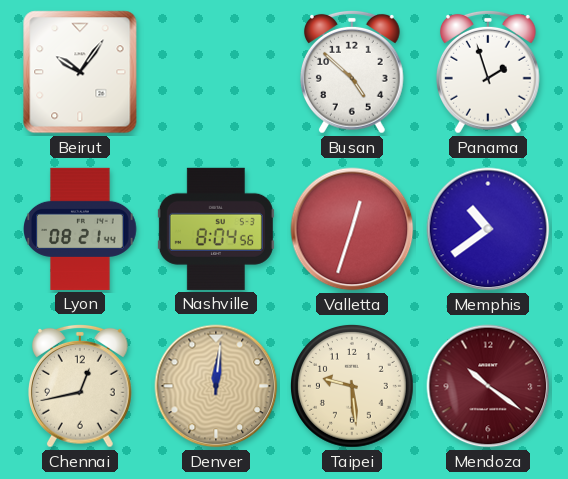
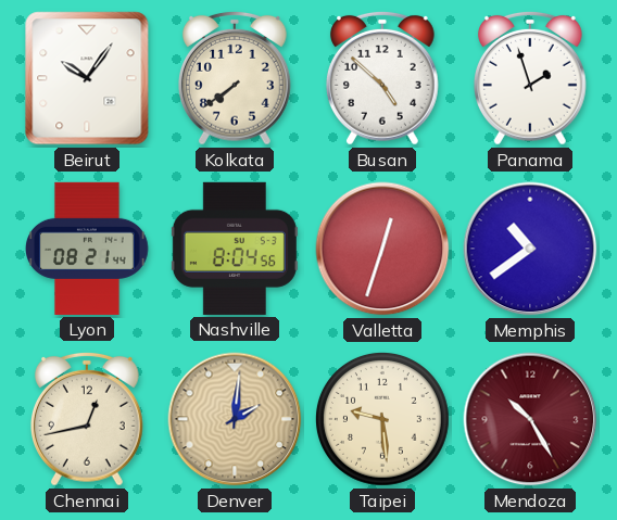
Kolkata: none -> 7:39
Denver: 12:01 -> 2:01
Mendoza: 10:21 -> 10:25
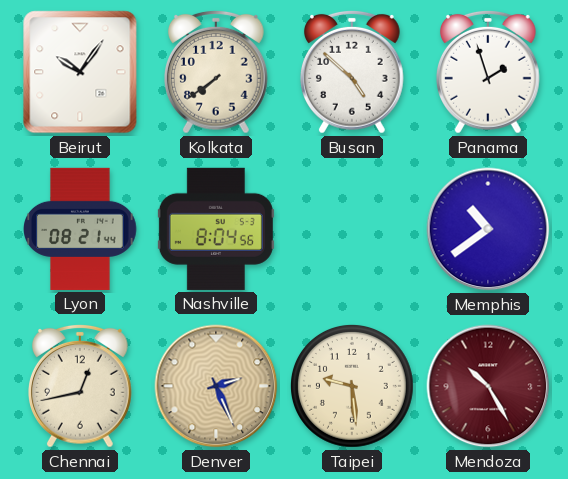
Valletta: 12:33 -> none
Denver: 2:01 -> 2:26
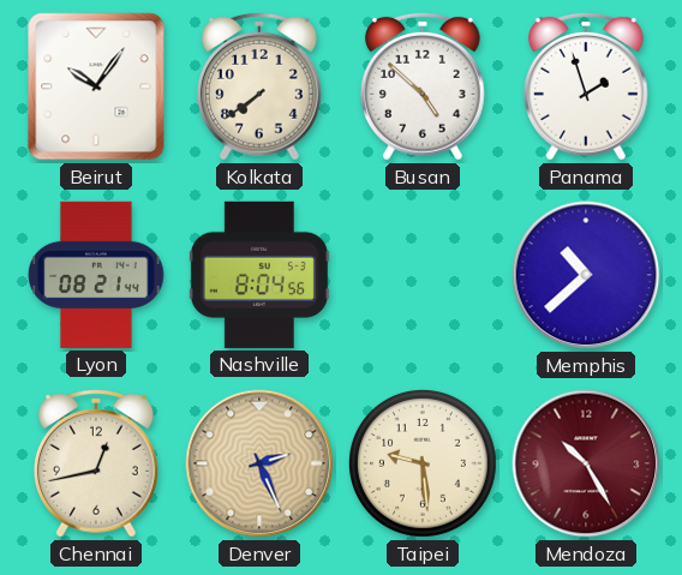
Memphis: 10:39 -> 10:38
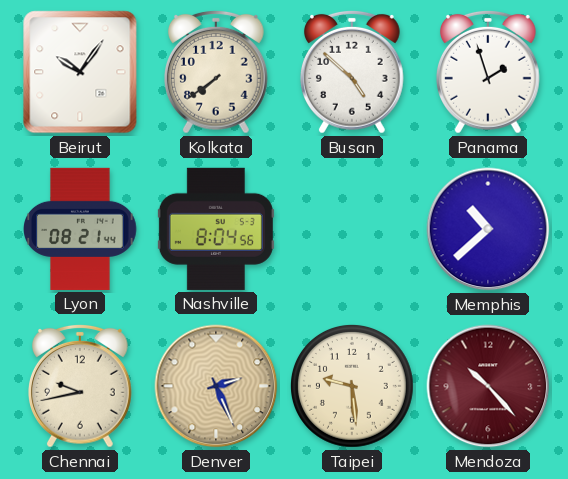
Chennai: 12:43 -> 9:43
Mendoza: 10:25 -> 10:23
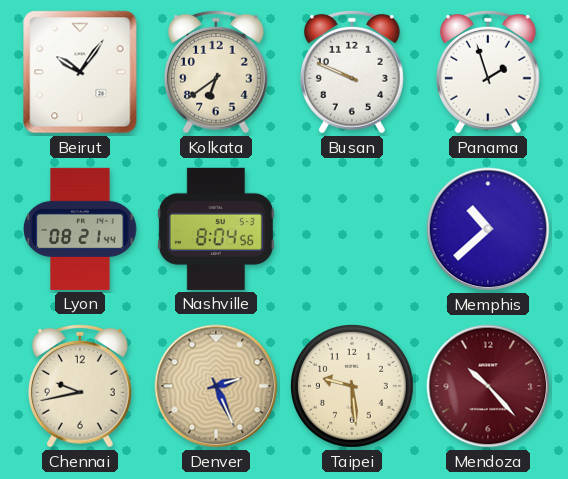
Kolkata: 7:39 -> 6:39
Busan: 4:52 -> 9:49
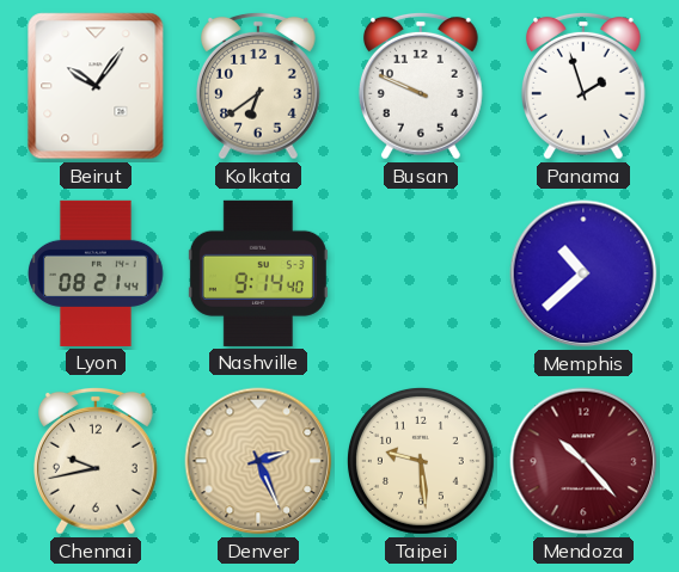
Nashville: 8:04 -> 9:14
